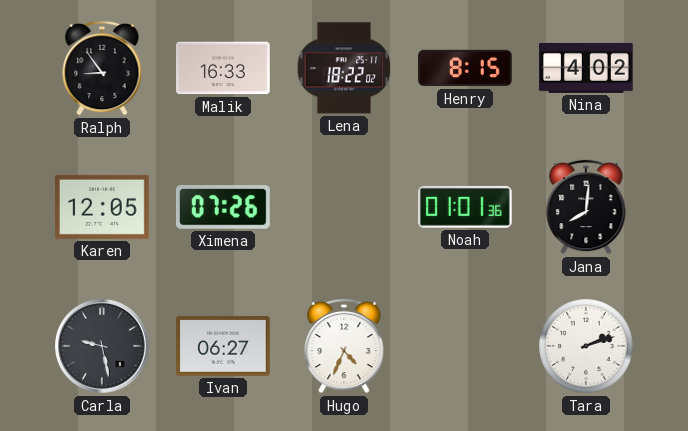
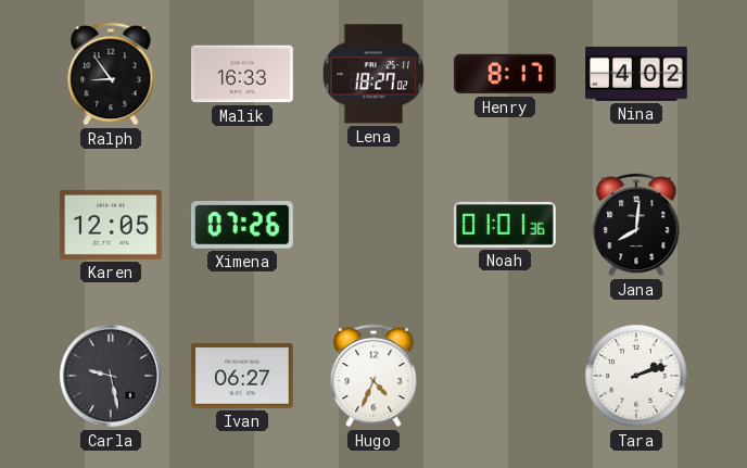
Lena: 18:22 -> 18:27
Henry: 8:15 -> 8:17
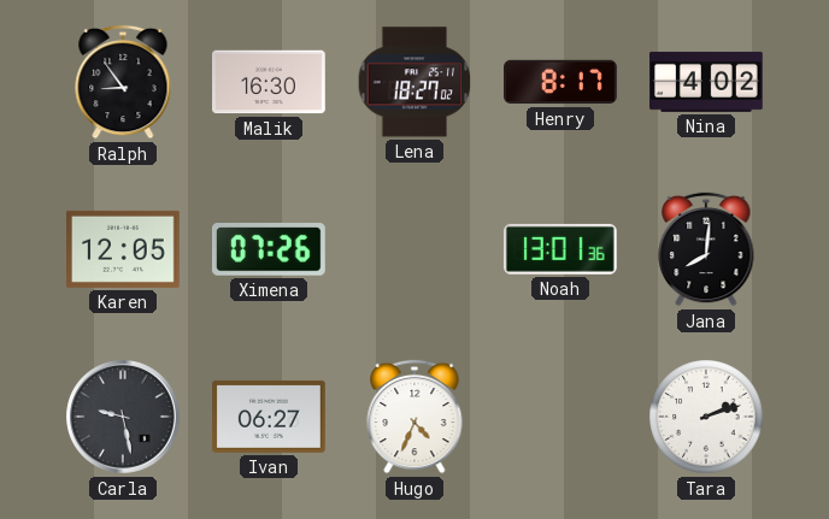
Malik: 16:33 -> 16:30
Noah: 01:01 -> 13:01
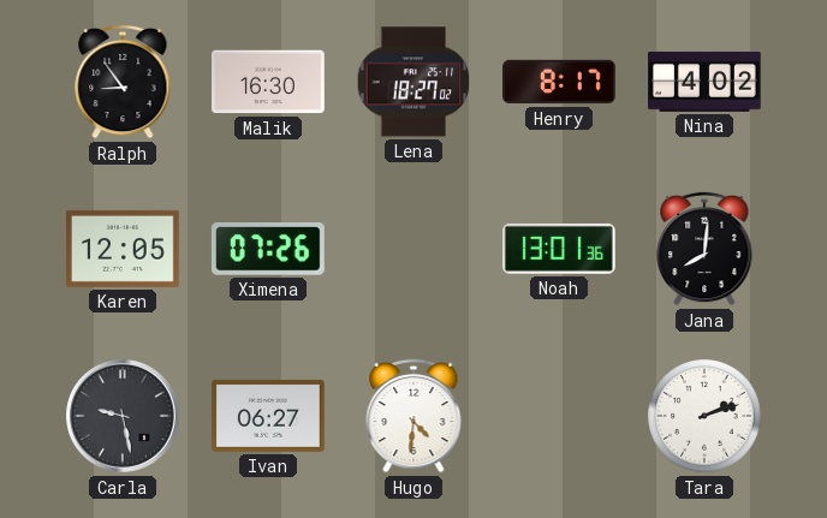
Hugo: 4:34 -> 4:31
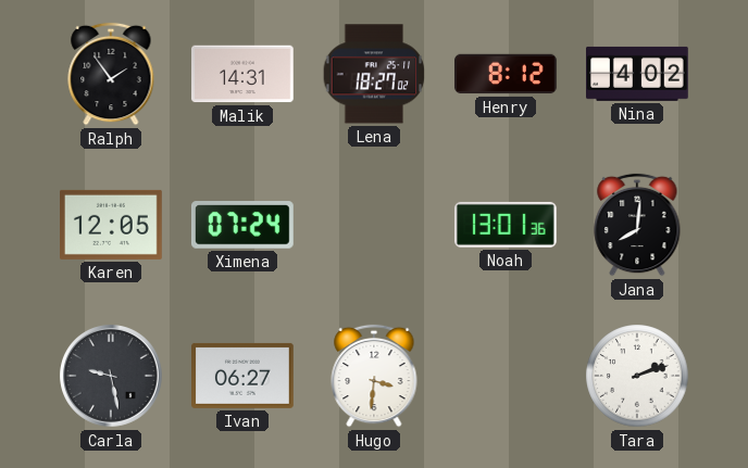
Ralph: 8:54 -> 1:54
Malik: 16:30 -> 14:31
Henry: 8:17 -> 8:12
Ximena: 07:26 -> 07:24
Hugo: 4:31 -> 3:31
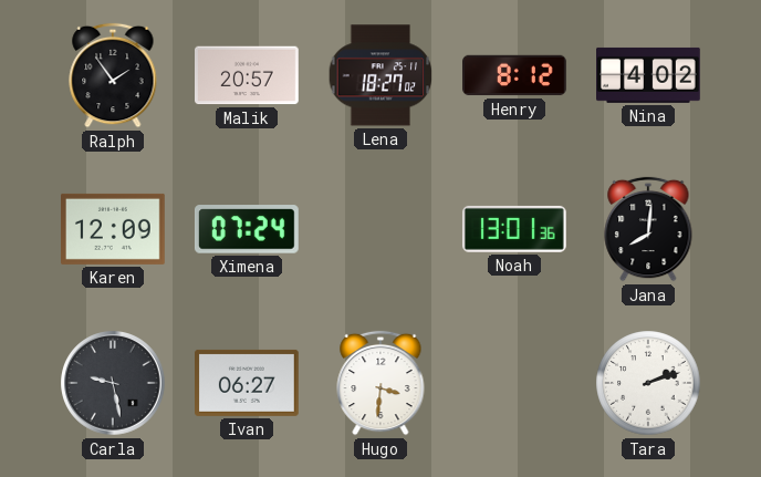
Malik: 14:31 -> 20:57
Karen: 12:05 -> 12:09
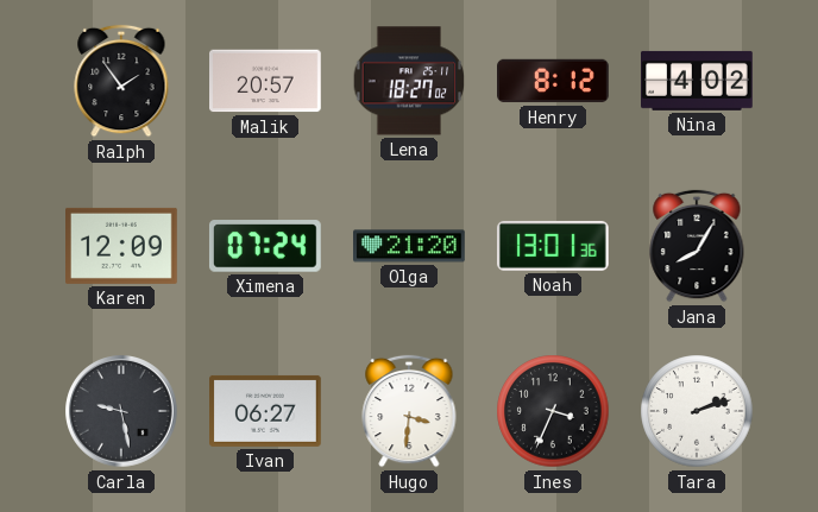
Olga: none -> 21:20
Jana: 8:01 -> 8:05
Ines: none -> 3:34
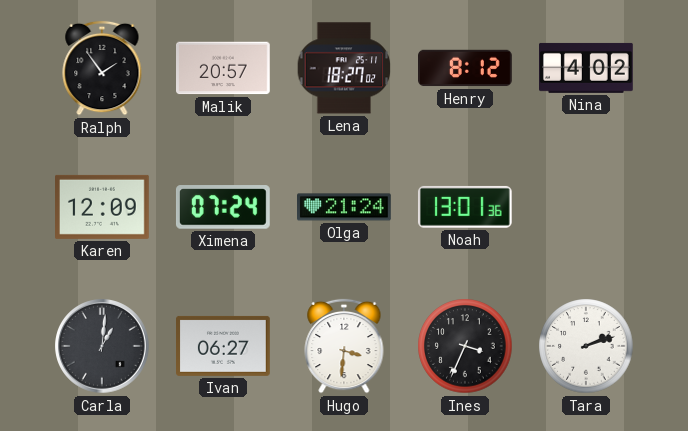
Olga: 21:20 -> 21:24
Jana: 8:05 -> none
Carla: 9:28 -> 1:01
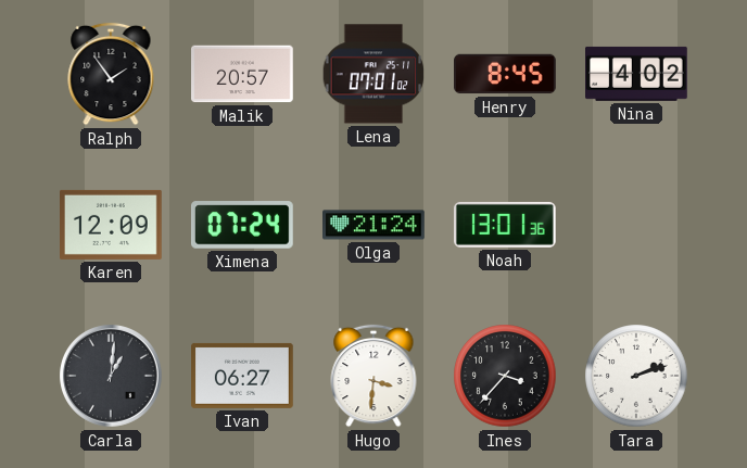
Lena: 18:27 -> 07:01
Henry: 8:12 -> 8:45
Ines: 3:34 -> 3:37
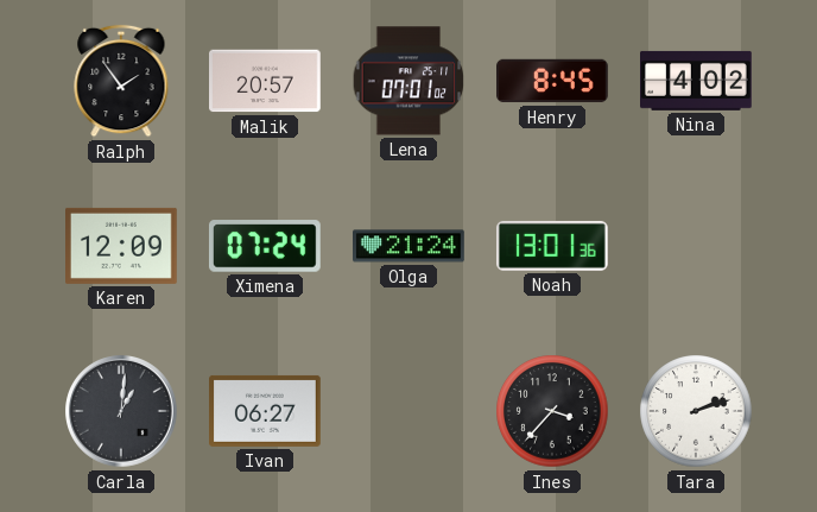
Hugo: 3:31 -> none
